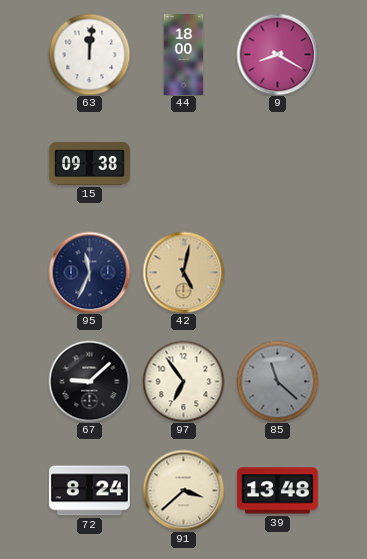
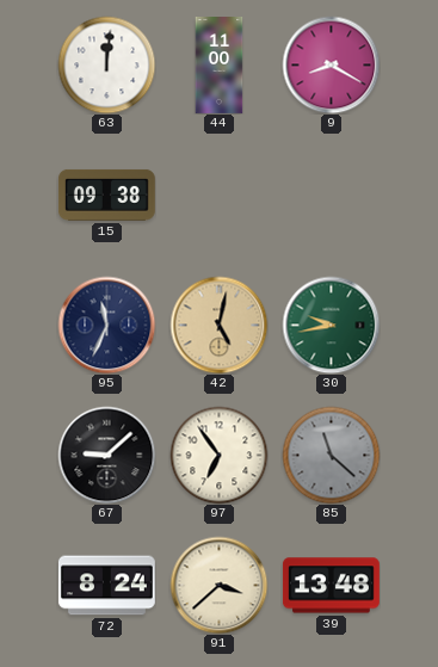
44: 18:00 -> 11:00
30: none -> 9:43
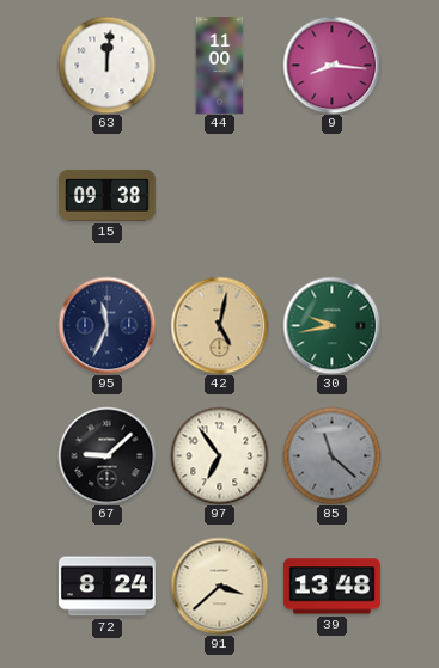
9: 8:20 -> 8:16
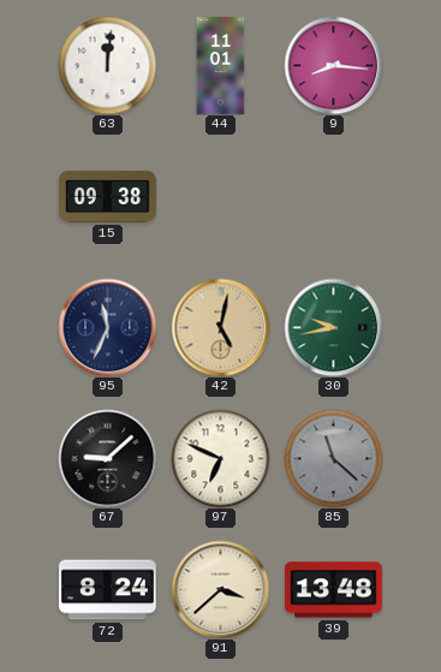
44: 11:00 -> 11:01
97: 6:54 -> 6:49
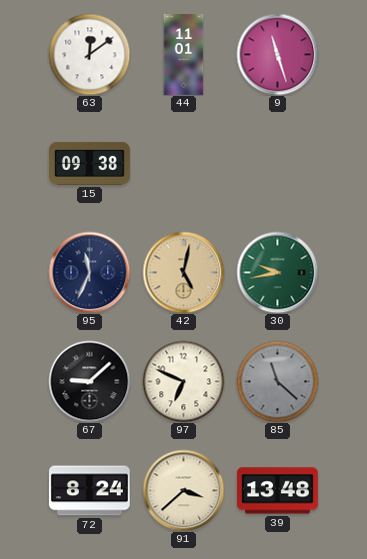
63: 12:01 -> 12:09
9: 8:16 -> 11:27
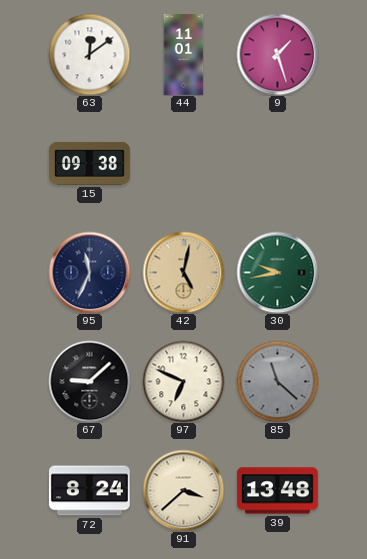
9: 11:27 -> 1:27
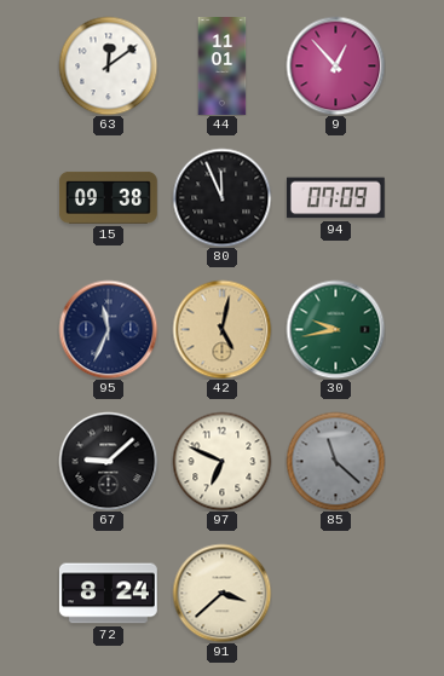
9: 1:27 -> 12:53
80: none -> 11:56
94: none -> 07:09
39: 13:48 -> none
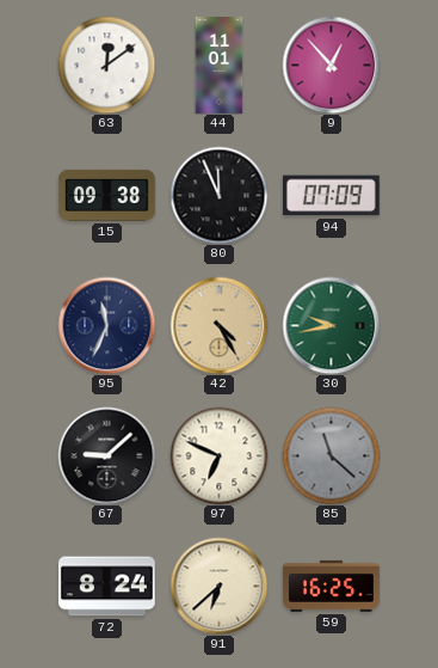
42: 5:02 -> 4:25
91: 3:38 -> 6:38
59: none -> 16:25
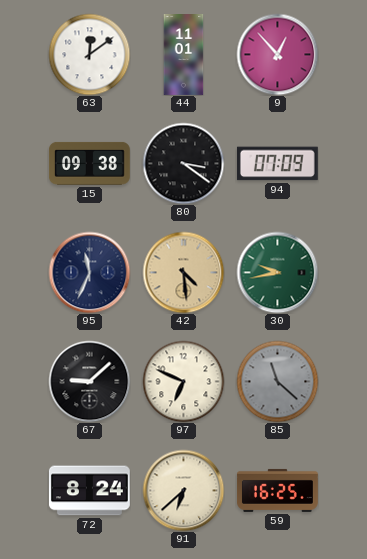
80: 11:56 -> 3:21
42: 4:25 -> 4:29
